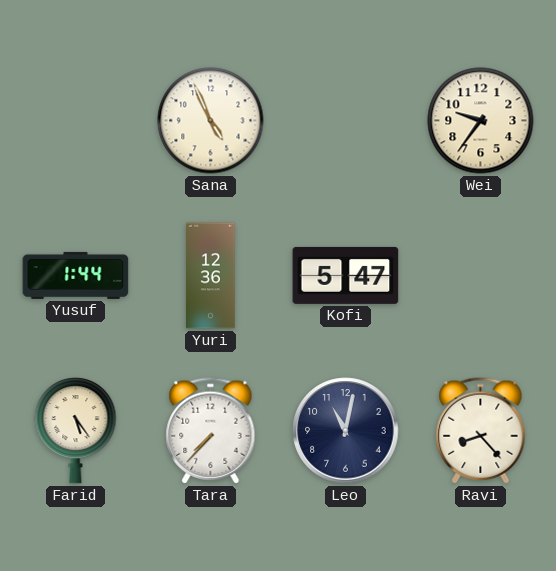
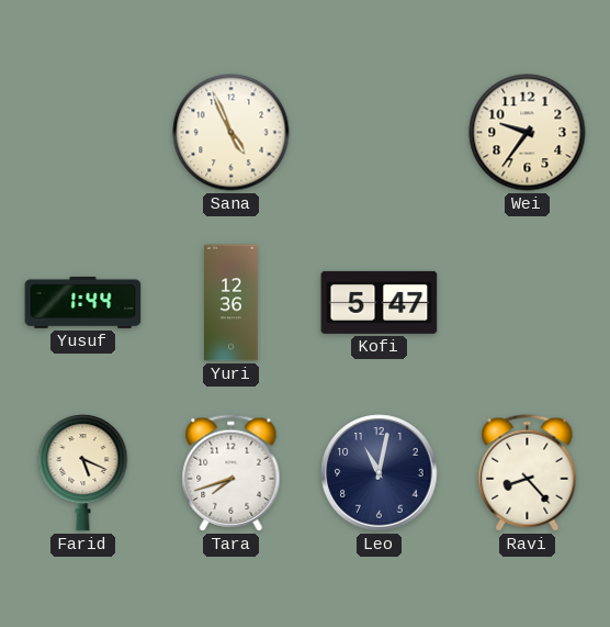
Farid: 5:24 -> 5:19
Tara: 7:37 -> 7:42
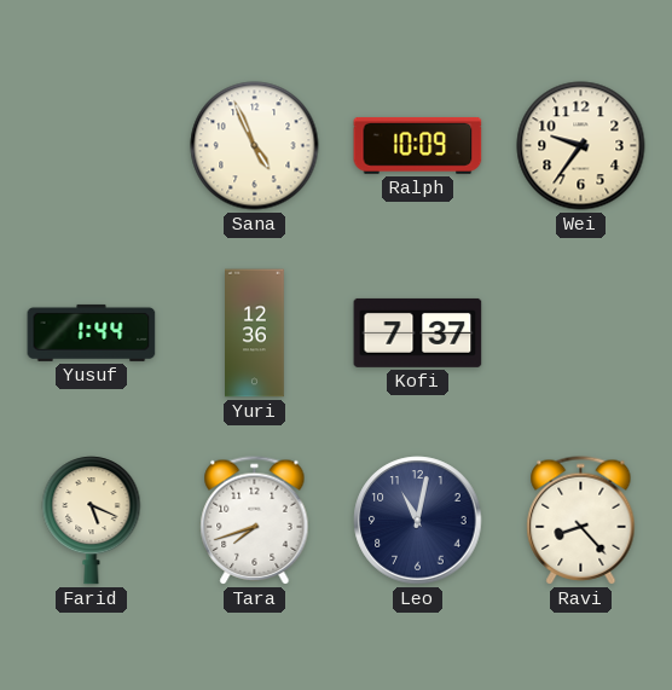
Ralph: none -> 10:09
Kofi: 5:47 -> 7:37
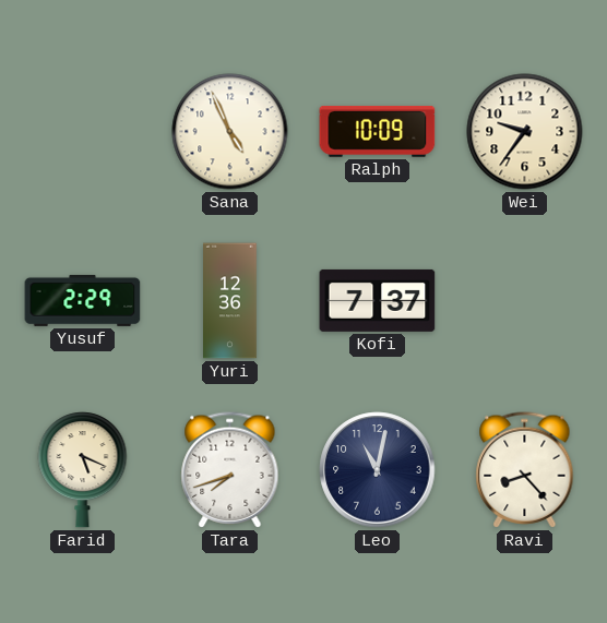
Yusuf: 1:44 -> 2:29
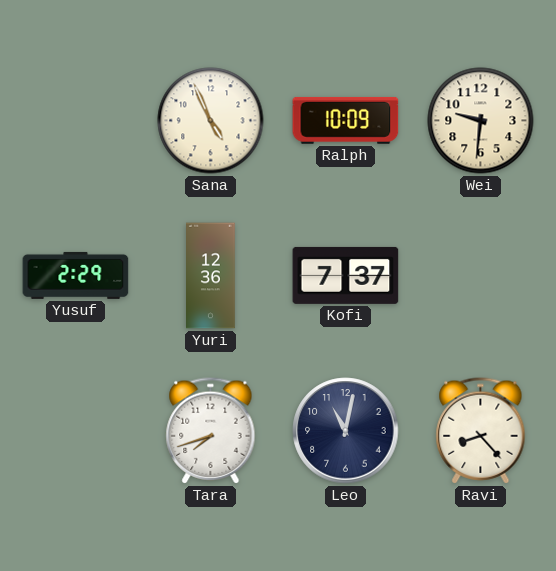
Wei: 9:36 -> 9:31
Farid: 5:19 -> none
